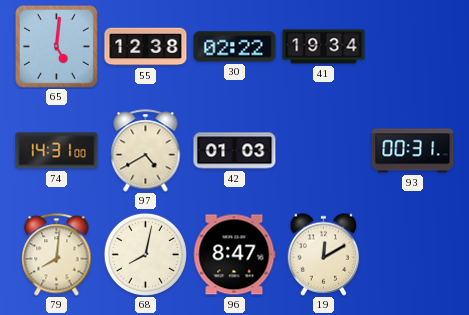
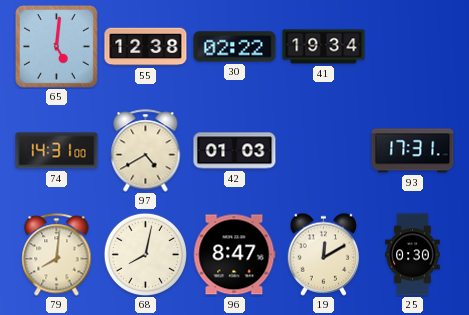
93: 00:31 -> 17:31
25: none -> 0:30
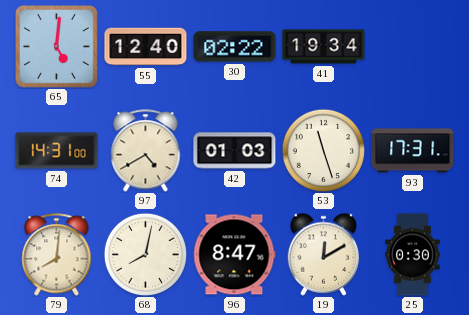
55: 12:38 -> 12:40
53: none -> 11:27
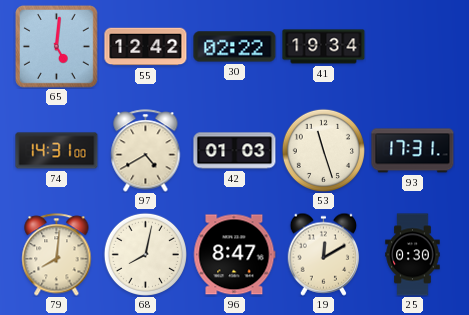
55: 12:40 -> 12:42
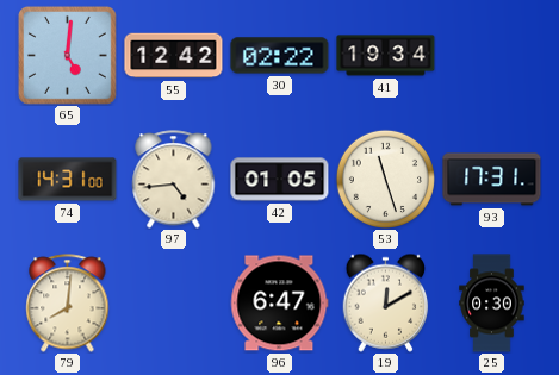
97: 4:40 -> 4:44
42: 01:03 -> 01:05
68: 8:02 -> none
96: 8:47 -> 6:47
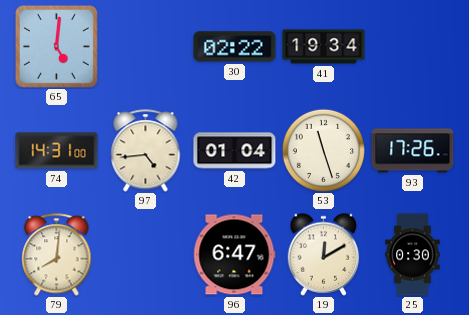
55: 12:42 -> none
42: 01:05 -> 01:04
93: 17:31 -> 17:26
